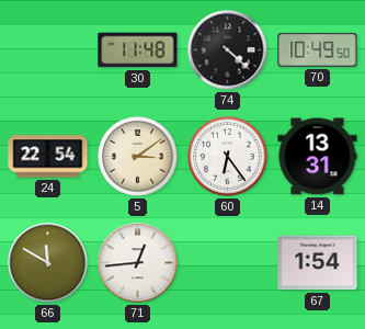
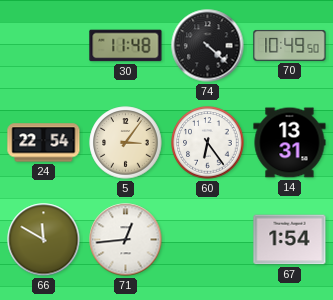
5: 3:09 -> 3:06
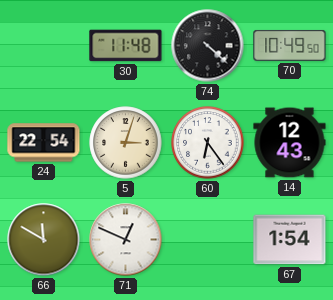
5: 3:06 -> 3:03
14: 13:31 -> 12:43
71: 12:44 -> 12:49
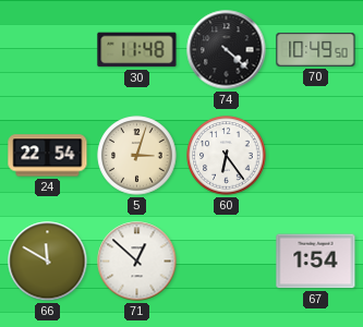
14: 12:43 -> none
71: 12:49 -> 12:52
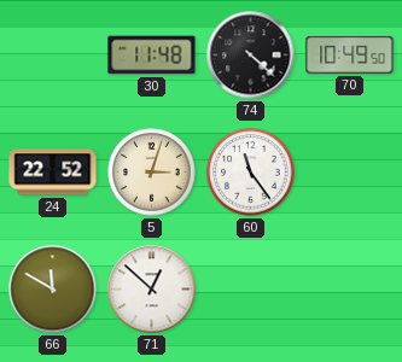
24: 22:54 -> 22:52
60: 6:24 -> 11:24
67: 1:54 -> none
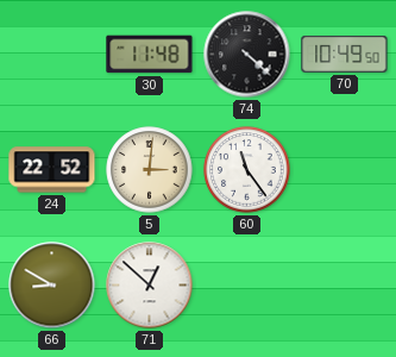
5: 3:03 -> 3:01
66: 11:50 -> 8:50
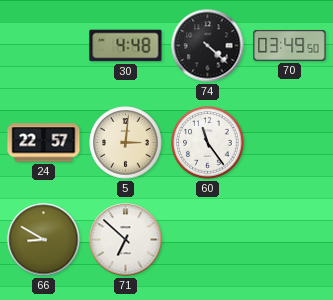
30: 11:48 -> 4:48
70: 10:49 -> 03:49
24: 22:52 -> 22:57
71: 12:52 -> 6:52
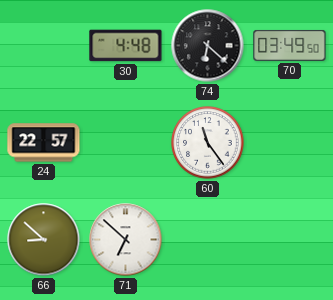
74: 4:22 -> 6:22
5: 3:01 -> none
66: 8:50 -> 8:52
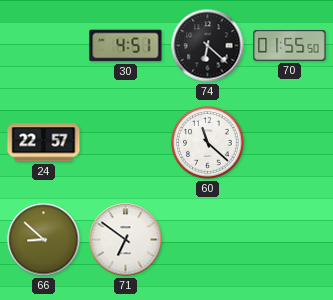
30: 4:48 -> 4:51
70: 03:49 -> 01:55
60: 11:24 -> 11:22
71: 6:52 -> 6:51
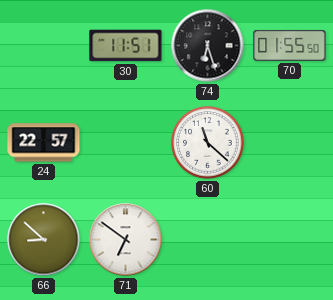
30: 4:51 -> 11:51
74: 6:22 -> 6:27
